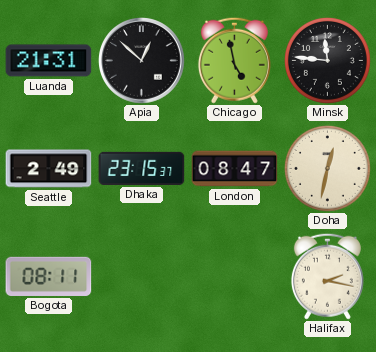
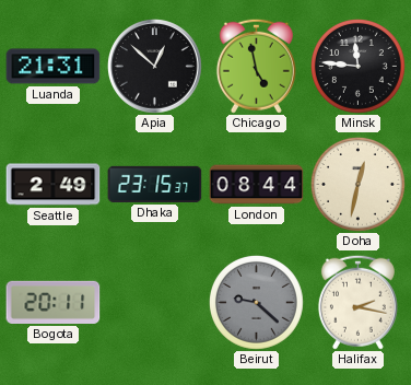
London: 08:47 -> 08:44
Bogota: 08:11 -> 20:11
Beirut: none -> 9:22
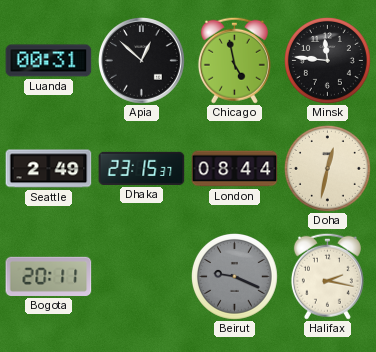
Luanda: 21:31 -> 00:31
Beirut: 9:22 -> 9:19
